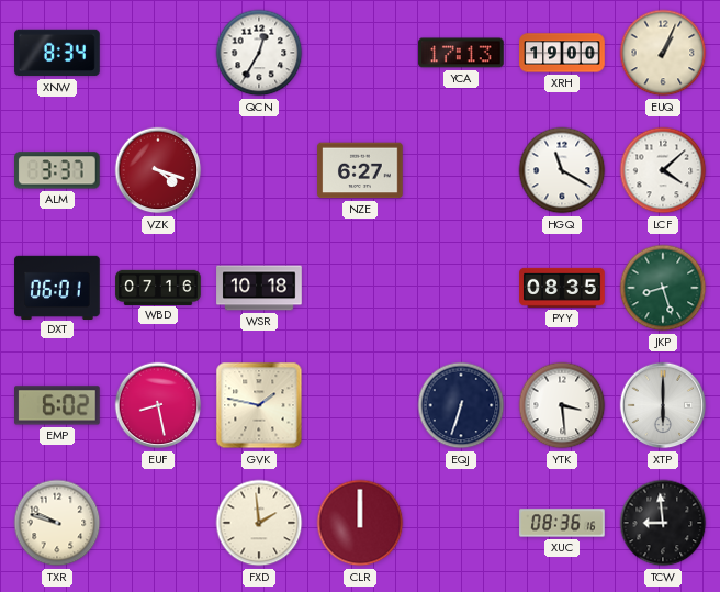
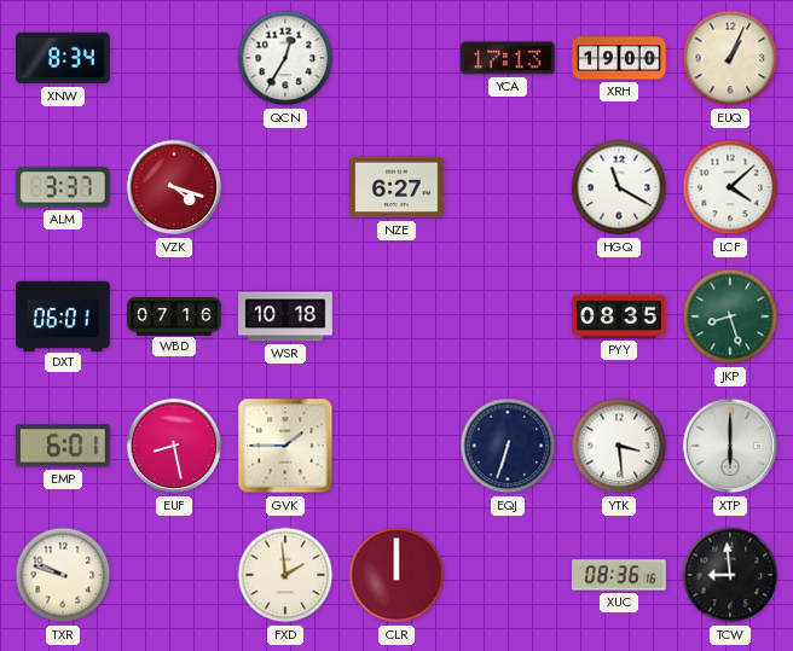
EMP: 6:02 -> 6:01
GVK: 1:47 -> 1:45
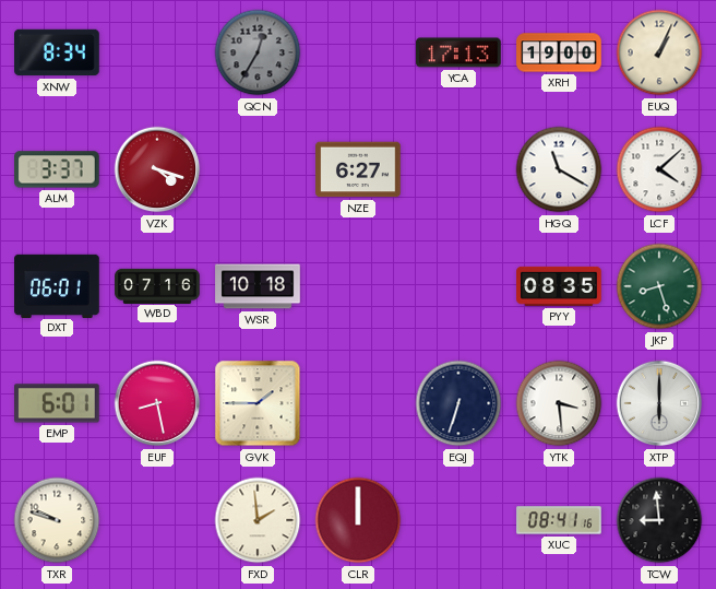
QCN dial: white -> grey
XUC: 08:36 -> 08:41
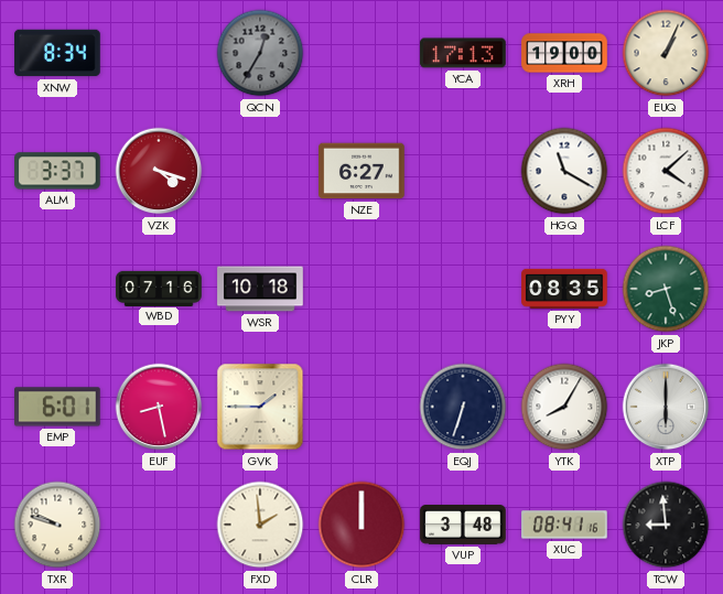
DXT: 06:01 -> none
YTK: 3:29 -> 8:05
VUP: none -> 3:48
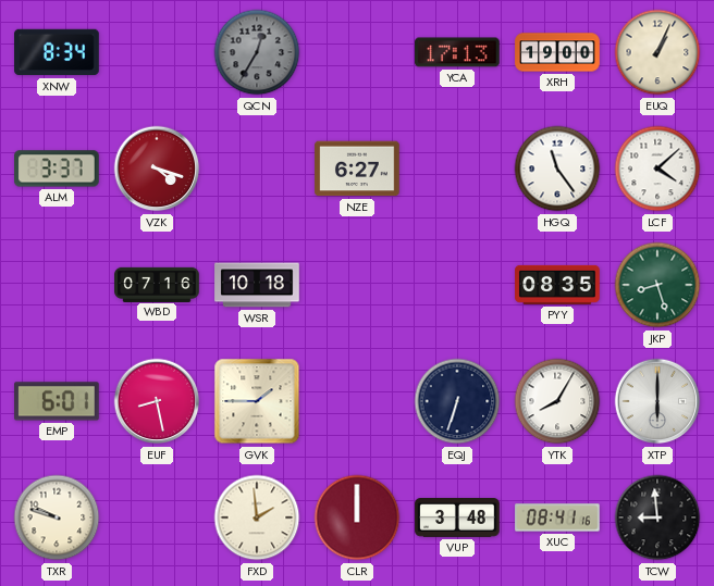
HGQ: 11:20 -> 11:24
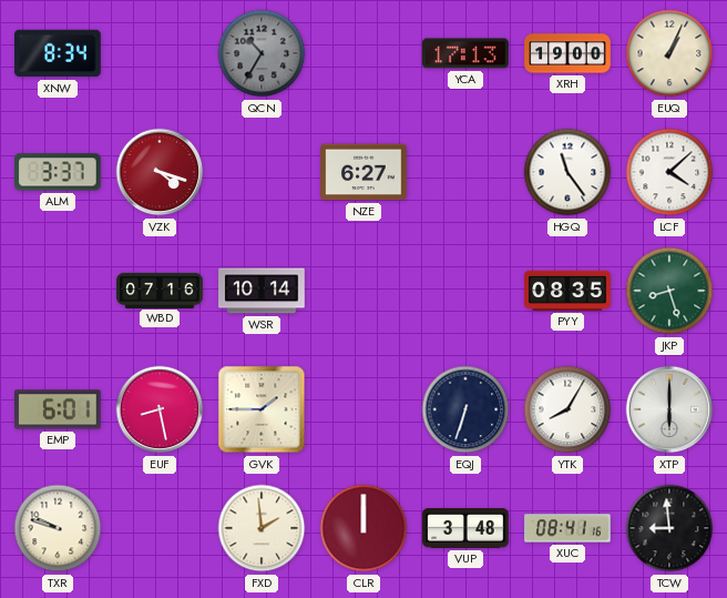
QCN: 12:35 -> 10:35
WSR: 10:18 -> 10:14
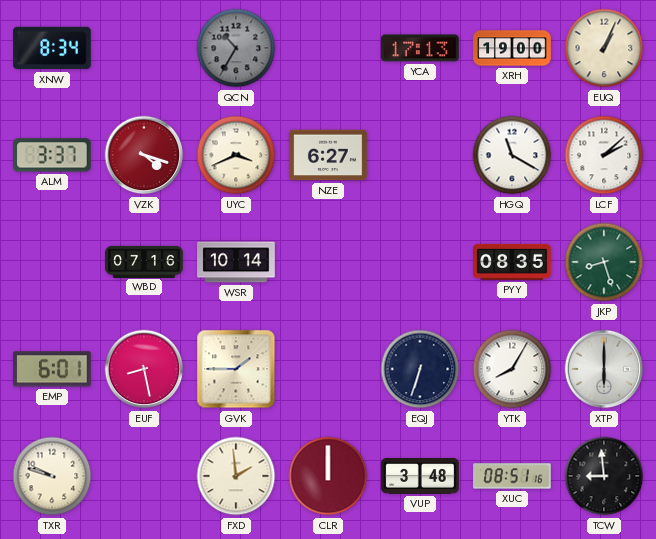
UYC: none -> 3:41
HGQ: 11:24 -> 11:20
LCF: 4:08 -> 2:08
XUC: 08:41 -> 08:51
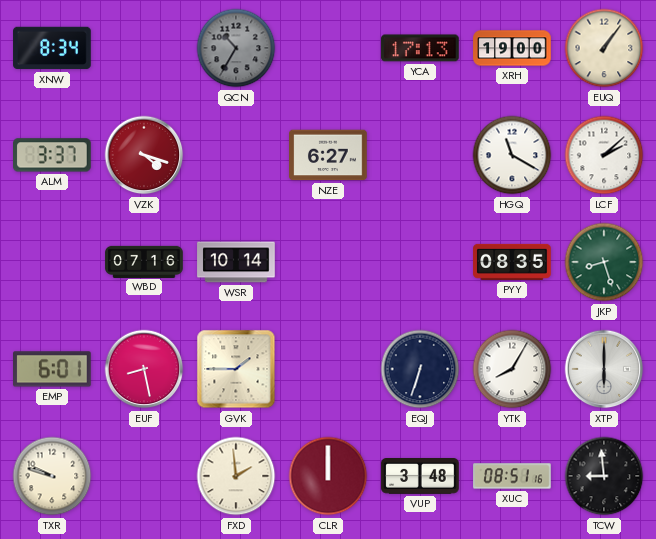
EUQ: 1:04 -> 1:06
UYC: 3:41 -> none
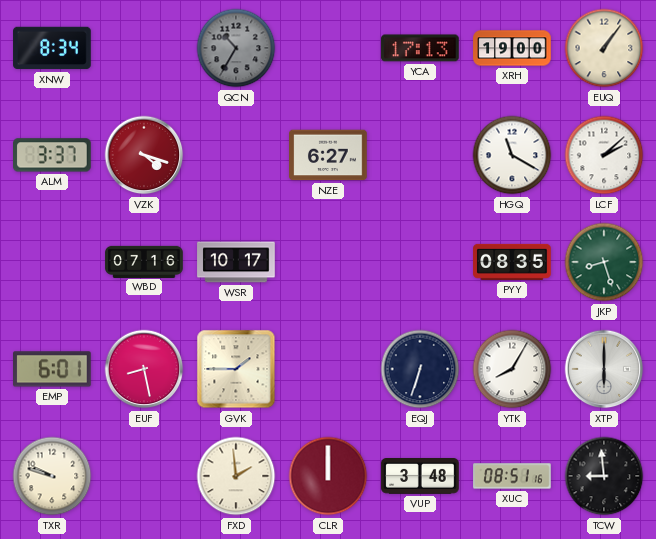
WSR: 10:14 -> 10:17
